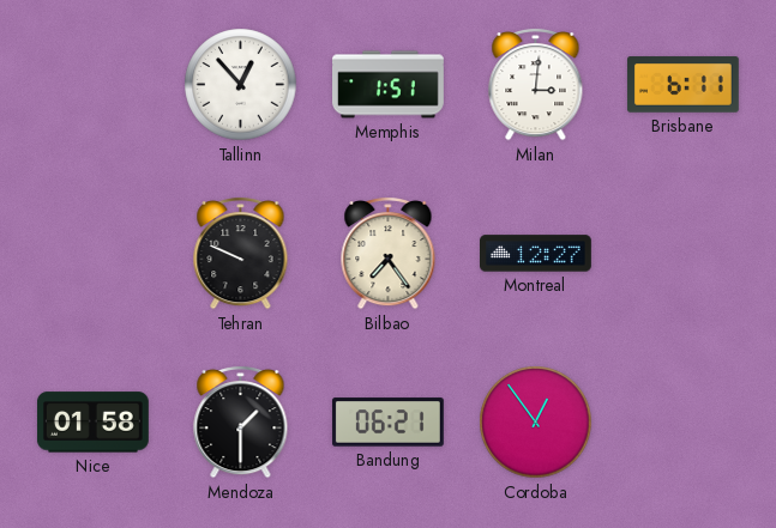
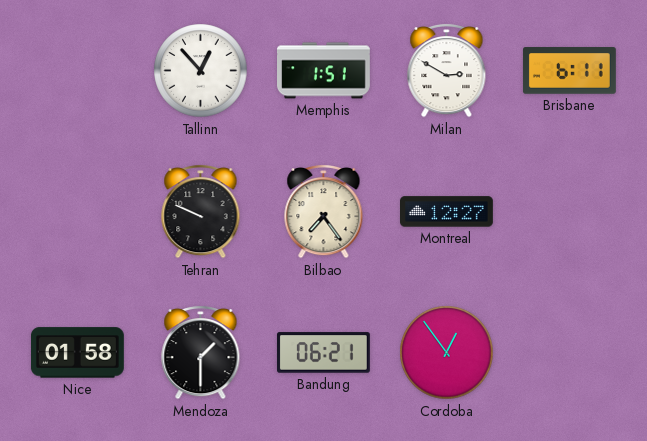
Milan: 3:01 -> 2:50
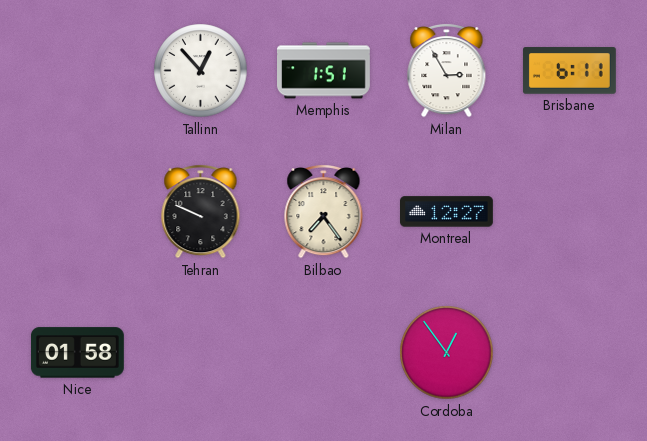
Milan: 2:50 -> 2:55
Mendoza: 1:30 -> none
Bandung: 06:21 -> none
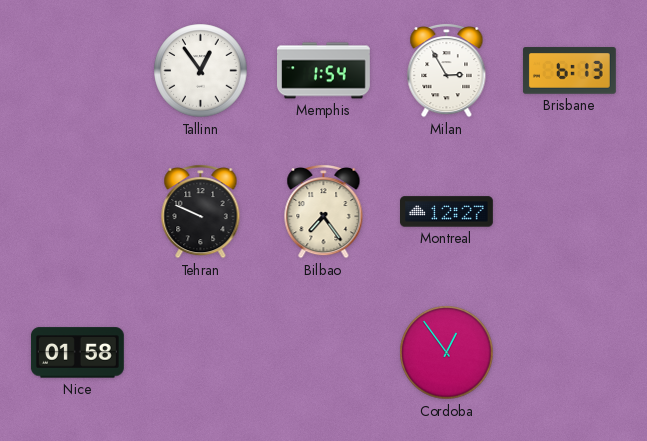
Tallinn: 12:53 -> 12:54
Memphis: 1:51 -> 1:54
Brisbane: 6:11 -> 6:13
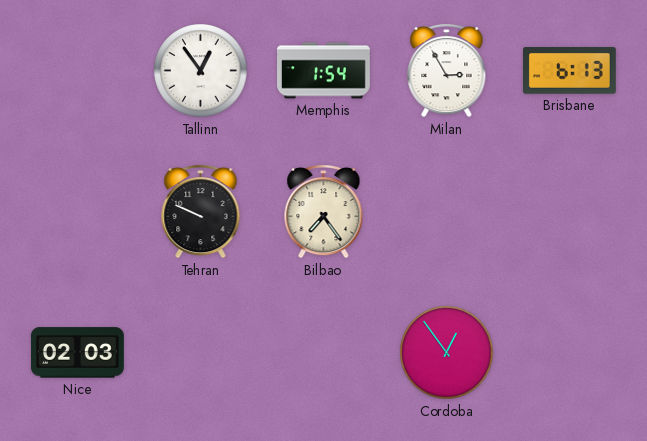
Montreal: 12:27 -> none
Nice: 01:58 -> 02:03
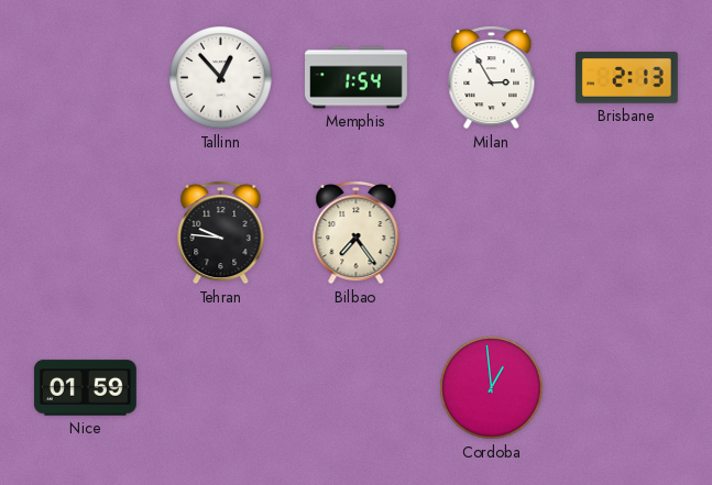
Tallinn: 12:54 -> 12:53
Brisbane: 6:13 -> 2:13
Tehran: 9:49 -> 9:46
Nice: 02:03 -> 01:59
Cordoba: 12:54 -> 12:59
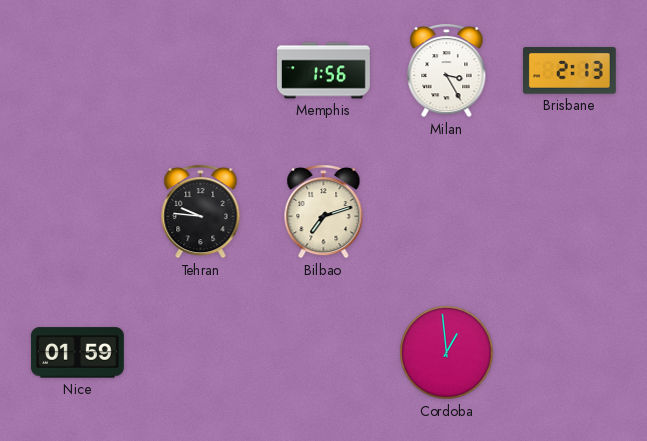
Tallinn: 12:53 -> none
Memphis: 1:54 -> 1:56
Milan: 2:55 -> 3:25
Bilbao: 7:24 -> 7:12
